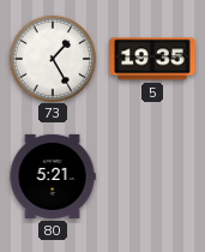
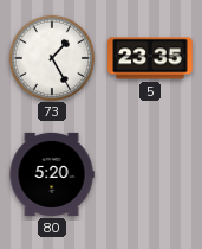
5: 19:35 -> 23:35
80: 5:21 -> 5:20
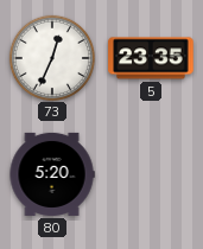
73: 1:25 -> 12:34
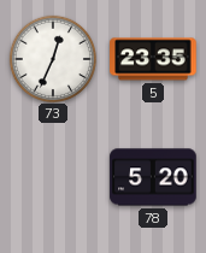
80: 5:20 -> none
78: none -> 5:20
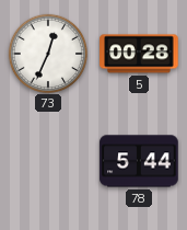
5: 23:35 -> 00:28
78: 5:20 -> 5:44
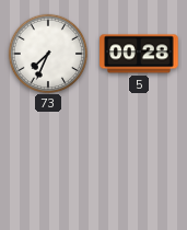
73: 12:34 -> 7:34
78: 5:44 -> none
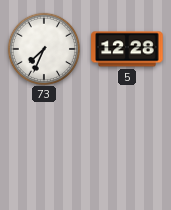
5: 00:28 -> 12:28
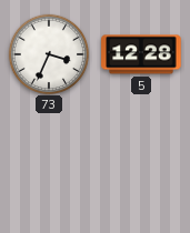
73: 7:34 -> 3:34
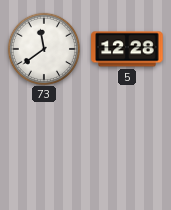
73: 3:34 -> 11:39
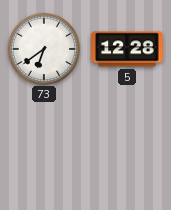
73: 11:39 -> 6:39
